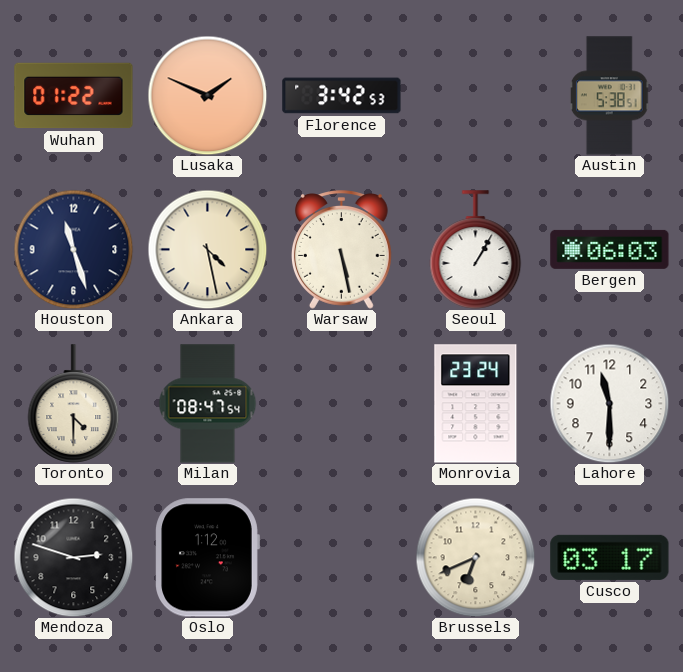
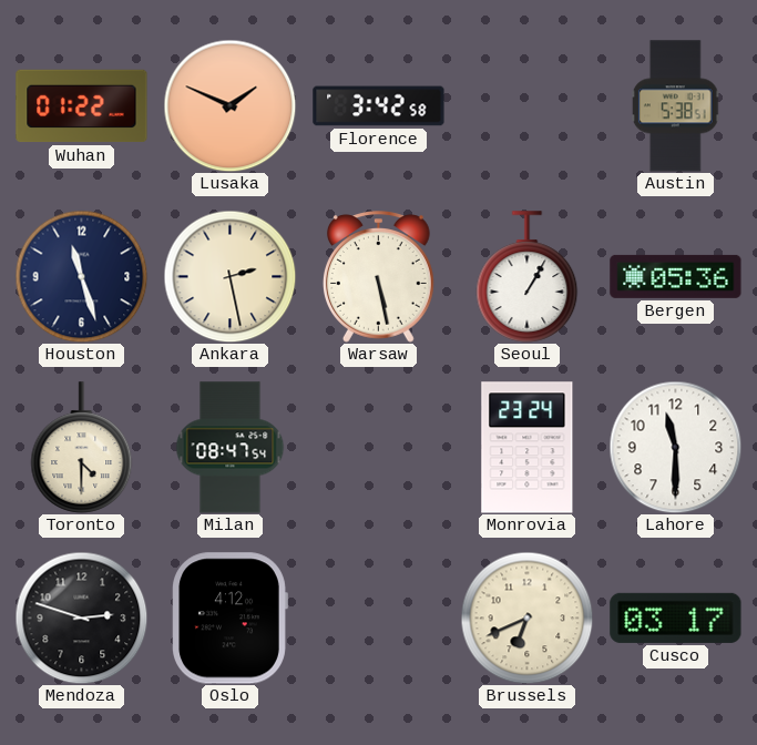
Florence: 3:42:53 -> 3:42:58
Ankara: 4:28 -> 2:28
Bergen: 06:03 -> 05:36
Oslo: 1:12 -> 4:12
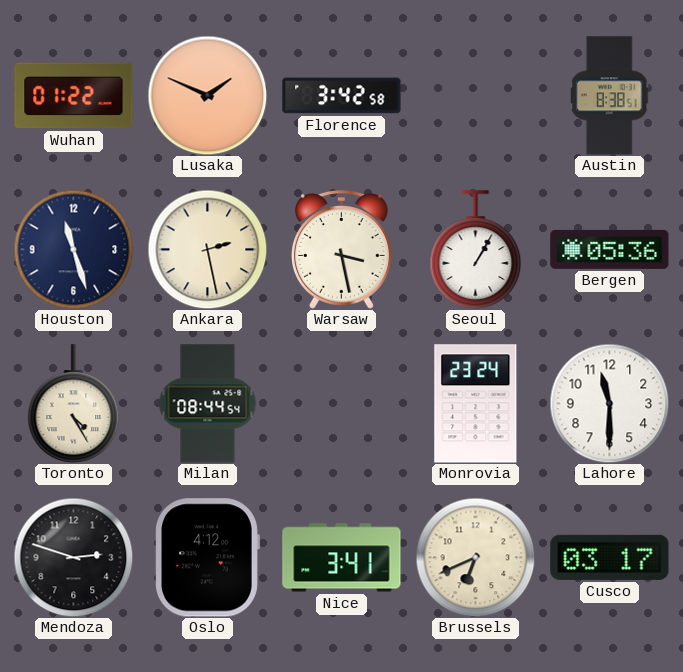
Austin: 5:38 -> 8:38
Warsaw: 5:28 -> 3:28
Toronto: 4:30 -> 4:25
Milan: 08:47 -> 08:44
Nice: none -> 3:41
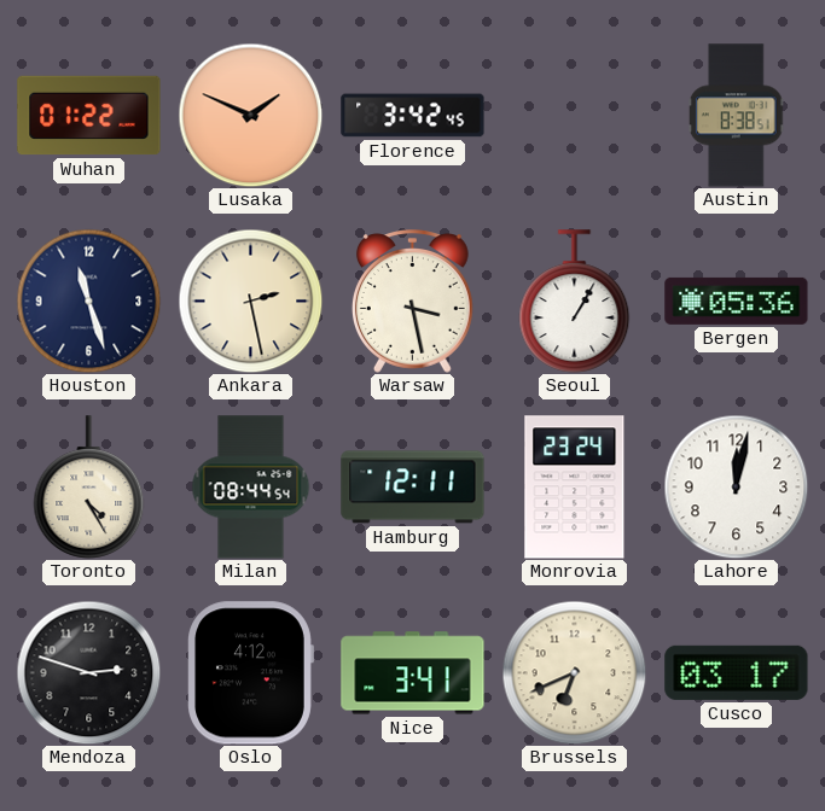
Florence: 3:42:58 -> 3:42:45
Hamburg: none -> 12:11
Lahore: 11:30 -> 12:02
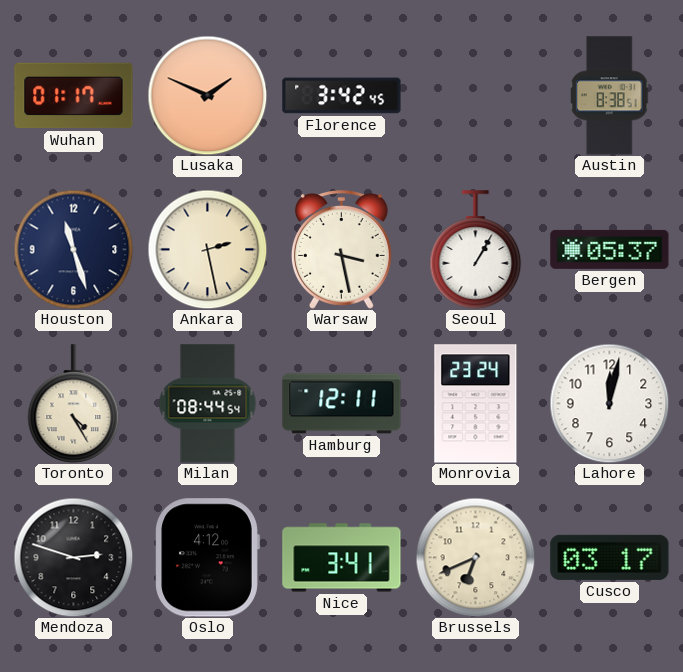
Wuhan: 01:22 -> 01:17
Bergen: 05:36 -> 05:37
